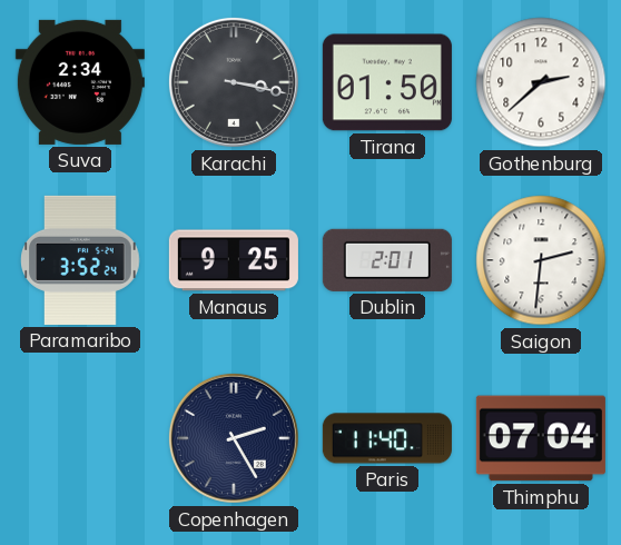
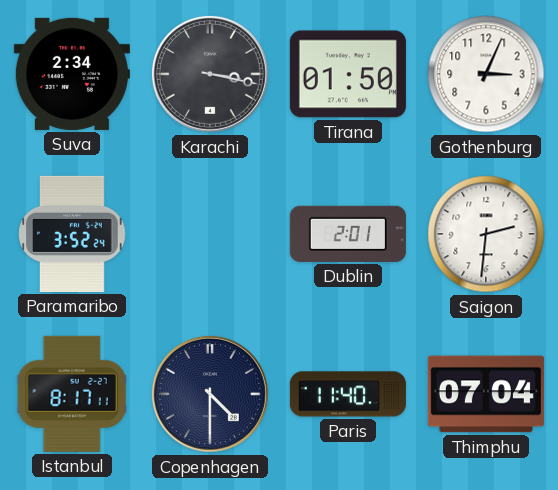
Gothenburg: 2:38 -> 3:04
Manaus: 9:25 -> none
Istanbul: none -> 8:17
Copenhagen: 2:25 -> 4:30
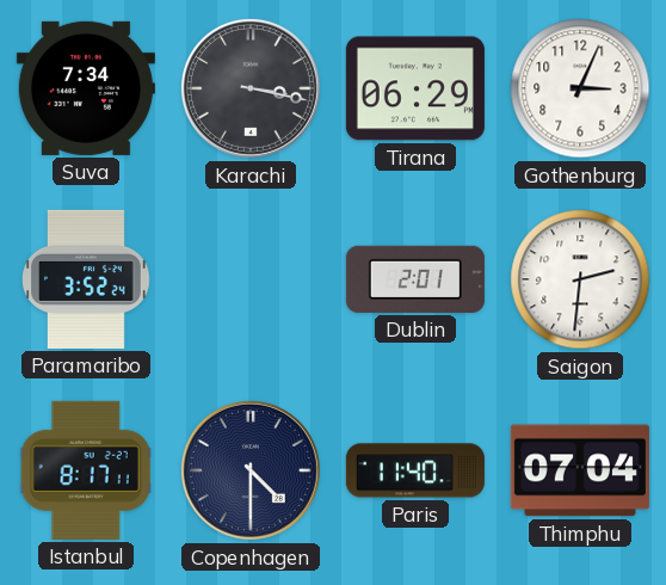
Suva: 2:34 -> 7:34
Tirana: 01:50 -> 06:29
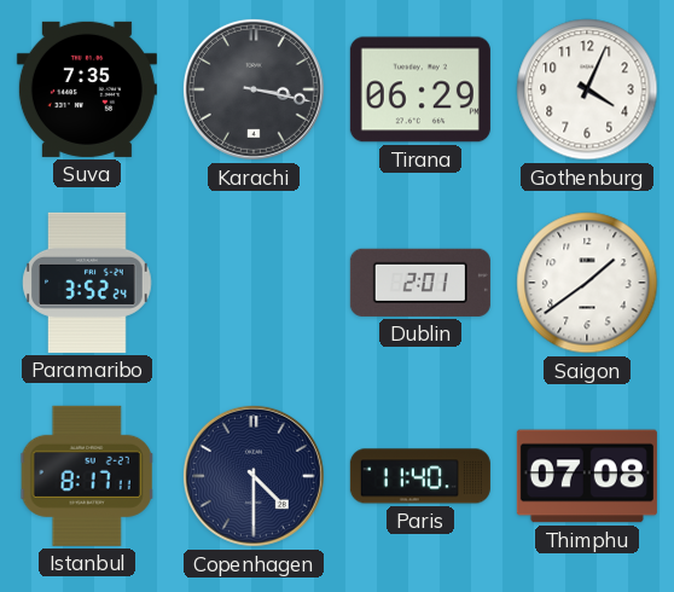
Suva: 7:34 -> 7:35
Gothenburg: 3:04 -> 4:04
Saigon: 2:31 -> 1:39
Thimphu: 07:04 -> 07:08
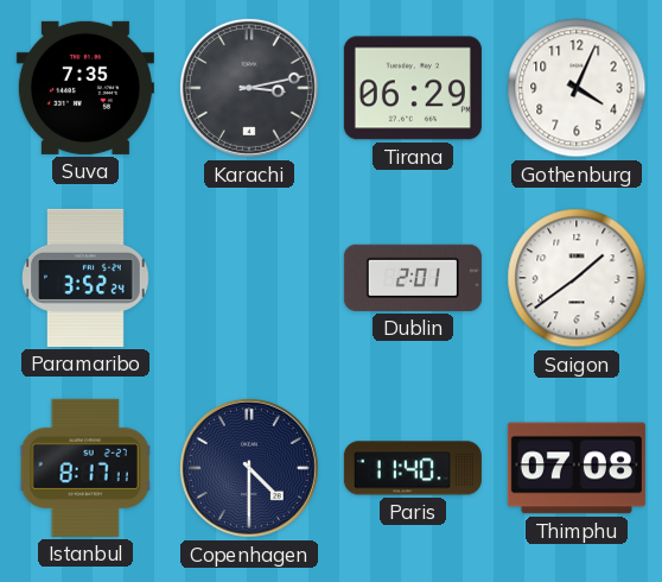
Karachi: 3:17 -> 3:13
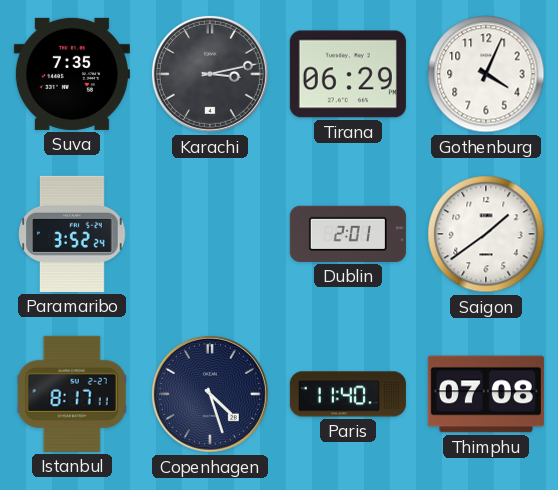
Copenhagen: 4:30 -> 4:27
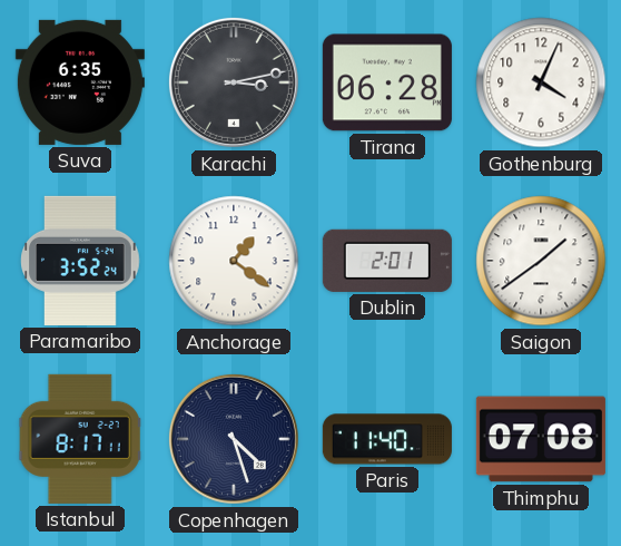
Suva: 7:35 -> 6:35
Tirana: 06:29 -> 06:28
Anchorage: none -> 1:21
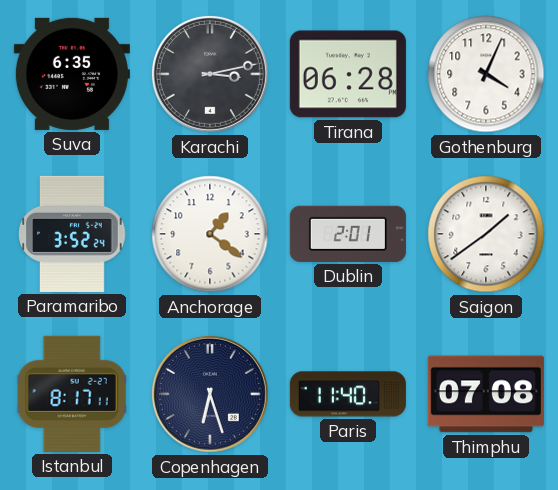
Copenhagen: 4:27 -> 6:27
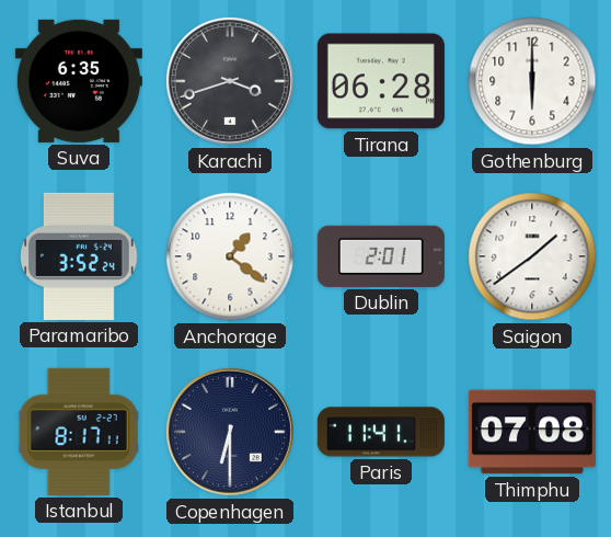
Karachi: 3:13 -> 3:42
Gothenburg: 4:04 -> 6:00
Copenhagen: 6:27 -> 6:30
Paris: 11:40 -> 11:41
